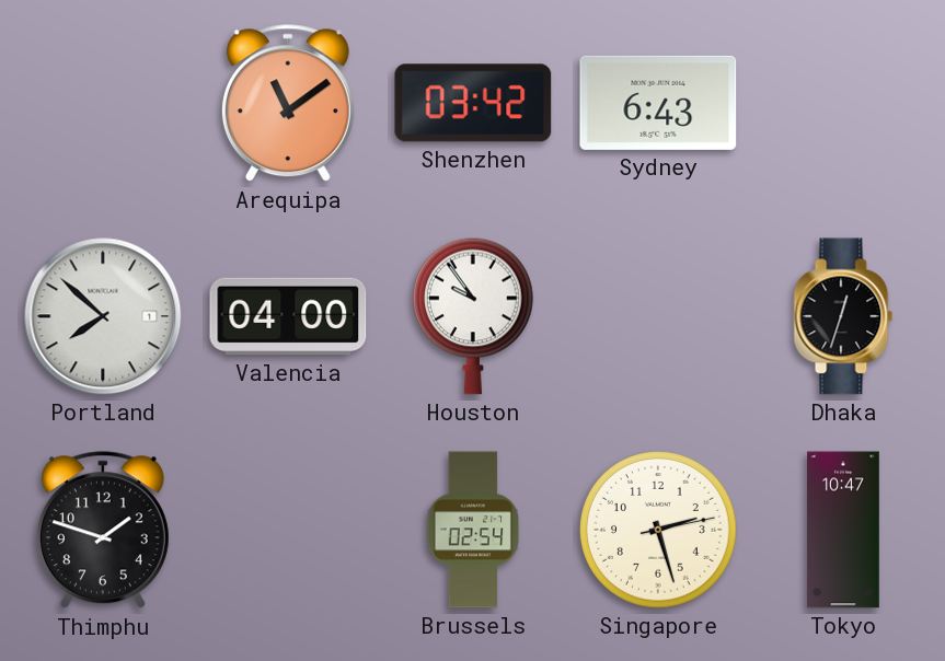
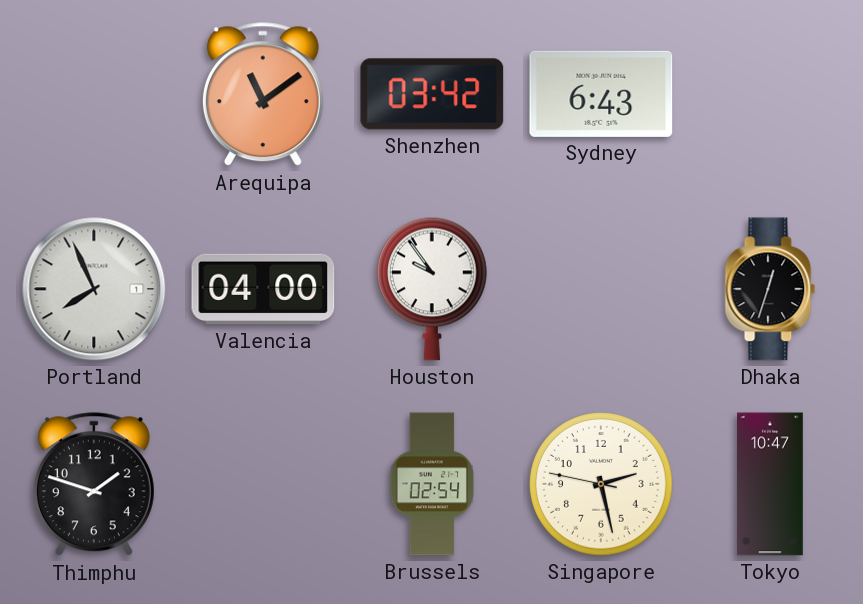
Portland: 7:52 -> 7:56
Singapore: 2:27:13 -> 2:27:47
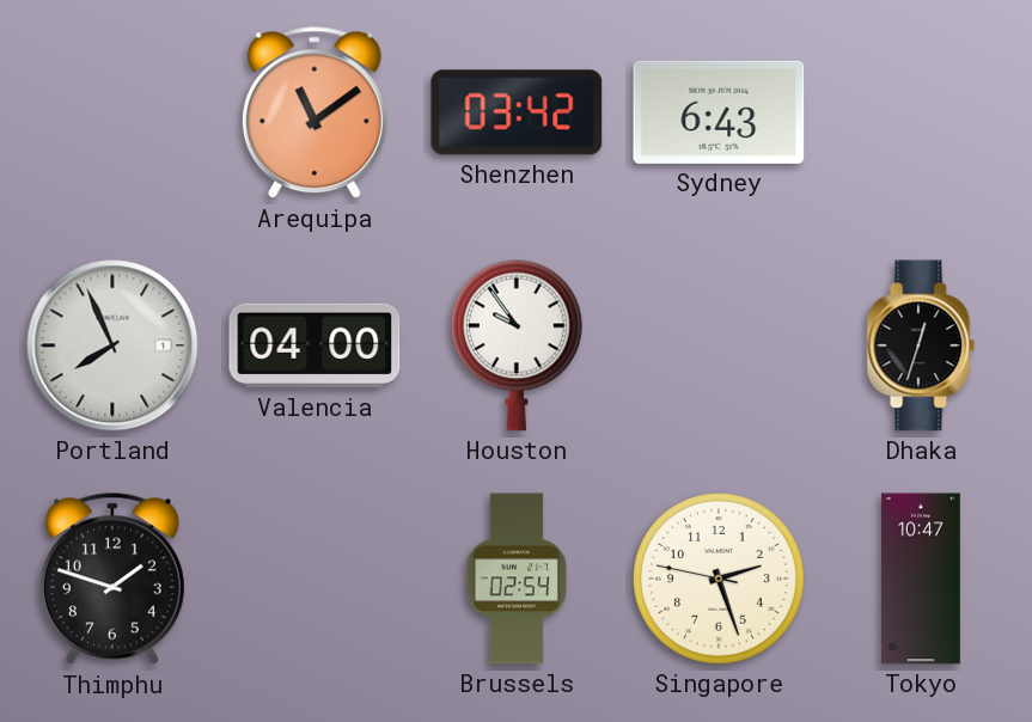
Singapore: 2:27 -> 2:26
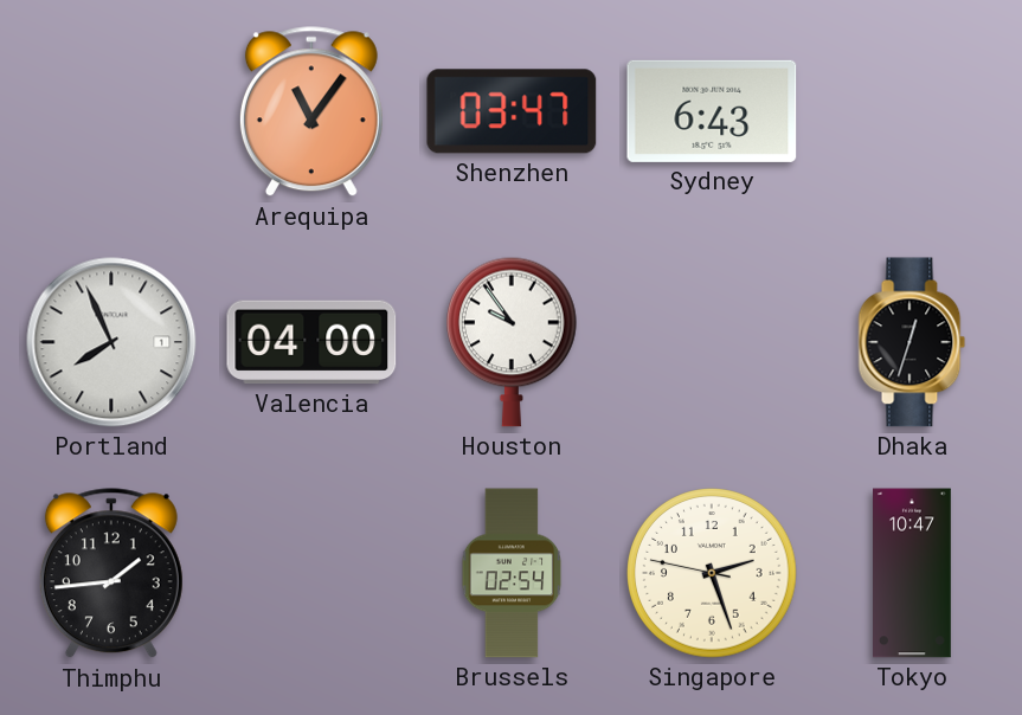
Arequipa: 11:09 -> 11:06
Shenzhen: 03:42 -> 03:47
Thimphu: 1:48 -> 1:44
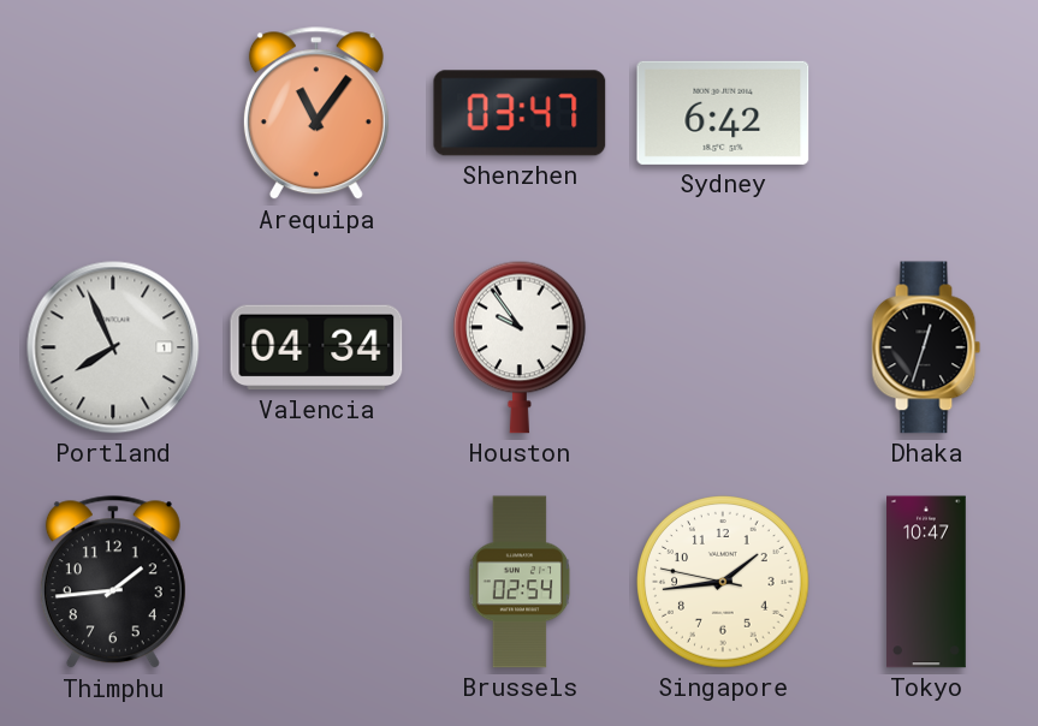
Sydney: 6:43 -> 6:42
Valencia: 04:00 -> 04:34
Singapore: 2:26 -> 1:43
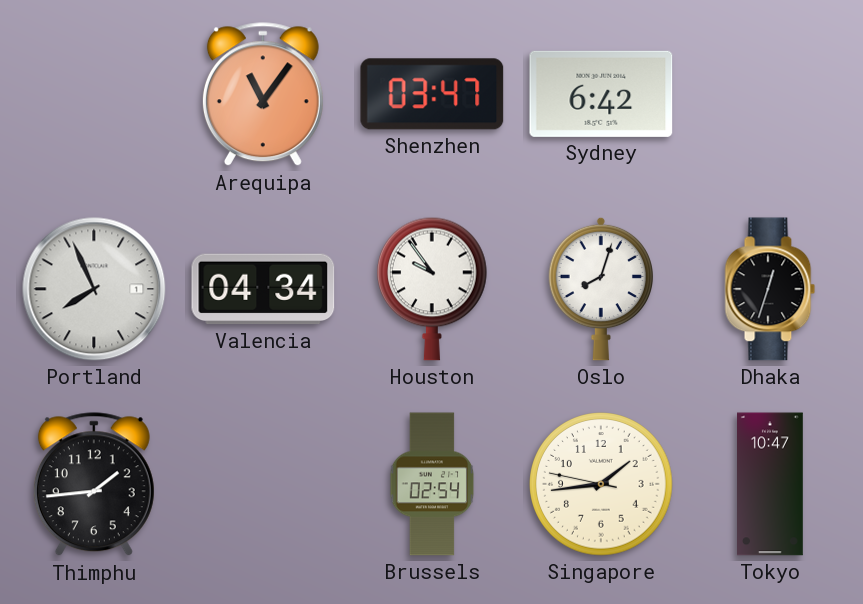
Oslo: none -> 8:03
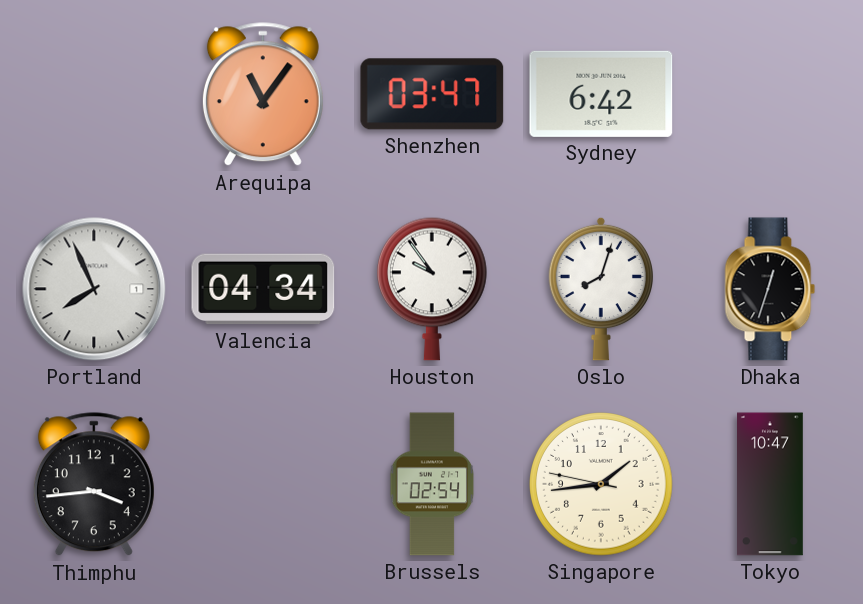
Thimphu: 1:44 -> 3:44
